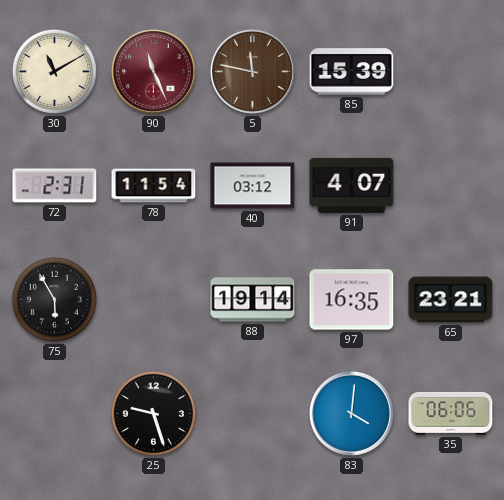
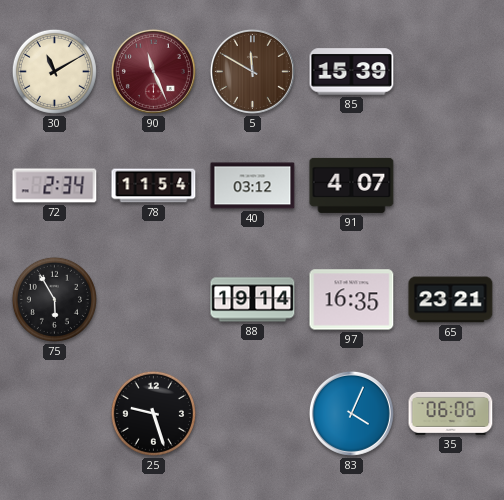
5: 11:47 -> 11:50
72: 2:31 -> 2:34
83: 4:01 -> 4:04
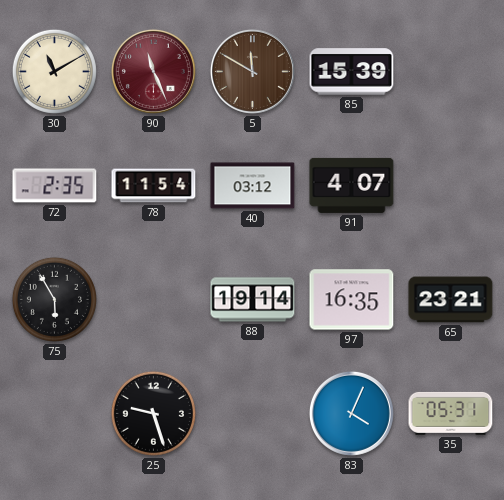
72: 2:34 -> 2:35
35: 06:06 -> 05:31
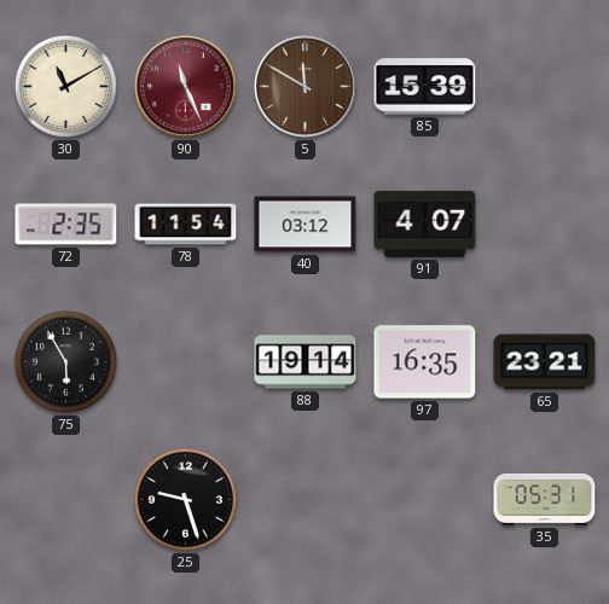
83: 4:04 -> none
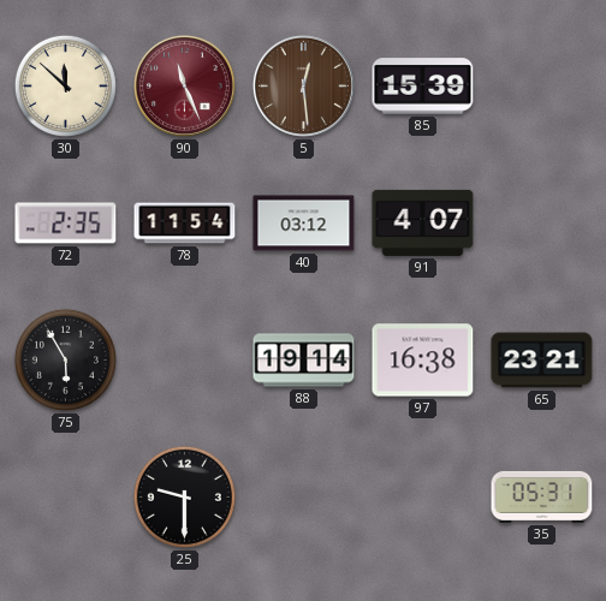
30: 11:10 -> 11:52
5: 11:50 -> 12:29
97: 16:35 -> 16:38
25: 9:27 -> 9:30
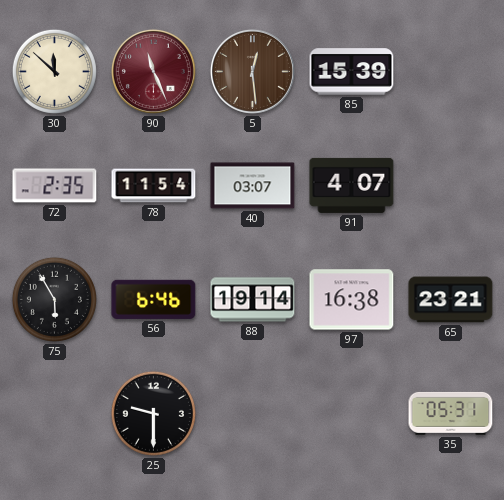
40: 03:12 -> 03:07
56: none -> 6:46
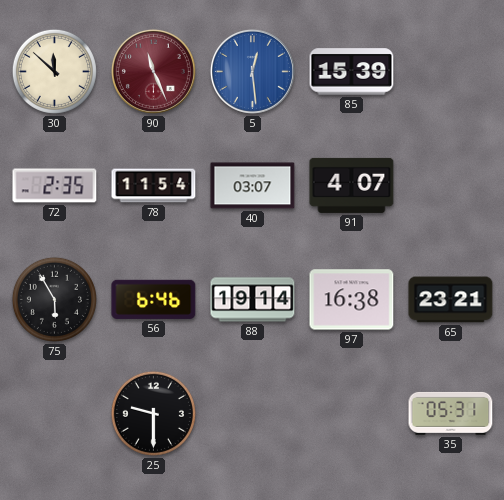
5 dial: brown -> blue
